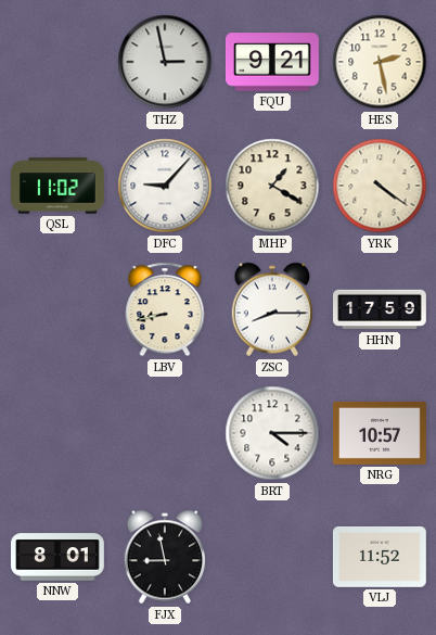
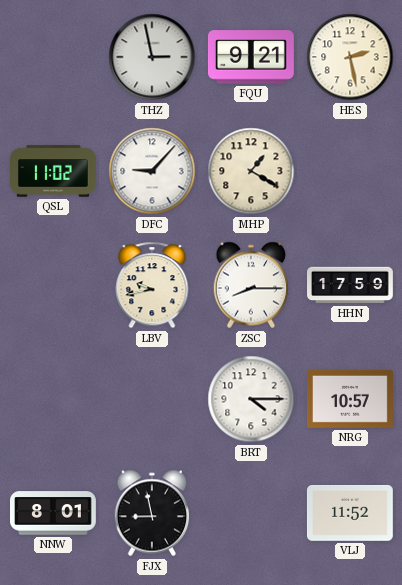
YRK: 4:21 -> none
LBV: 8:43 -> 9:43
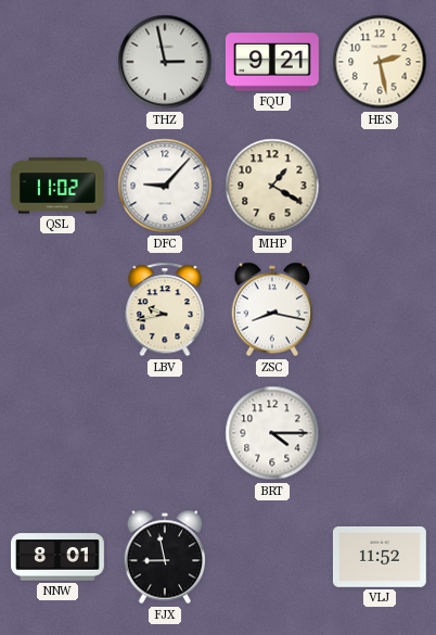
ZSC: 8:15 -> 8:17
HHN: 17:59 -> none
NRG: 10:57 -> none
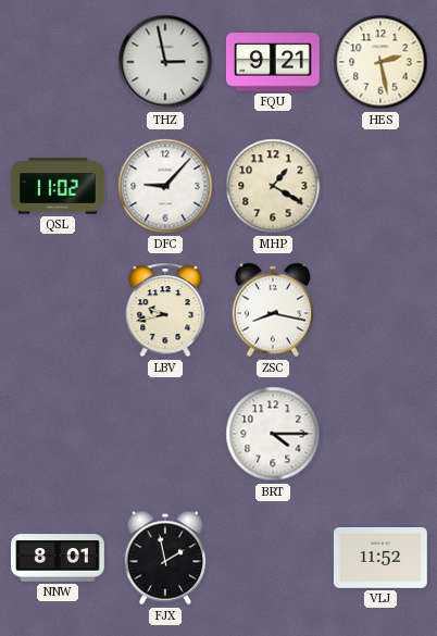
FJX: 8:58 -> 1:58
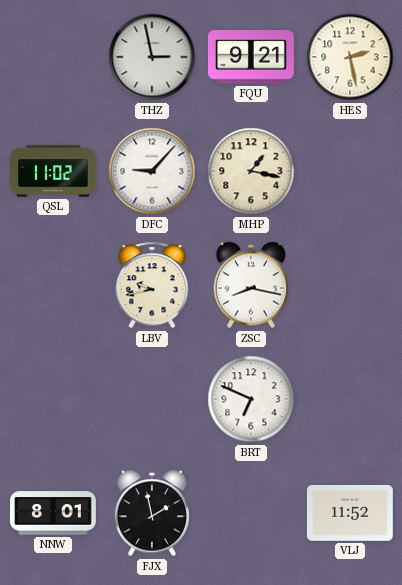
MHP: 1:20 -> 1:17
BRT: 4:15 -> 6:49
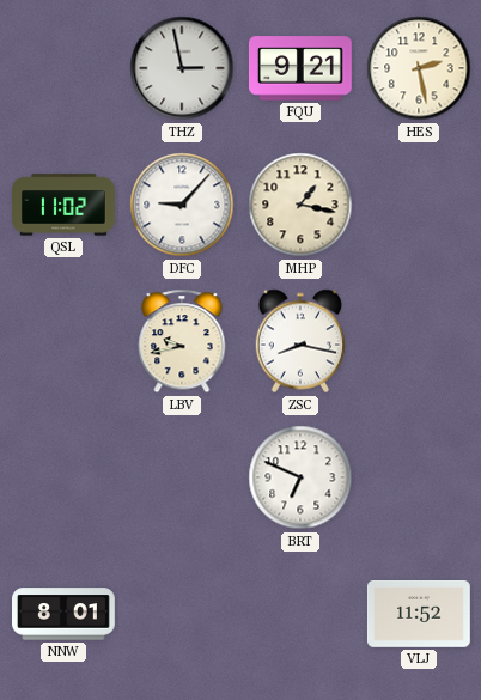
FJX: 1:58 -> none
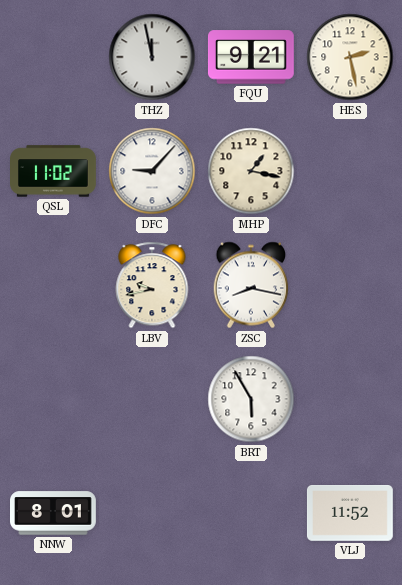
THZ: 2:58 -> 11:58
BRT: 6:49 -> 5:55
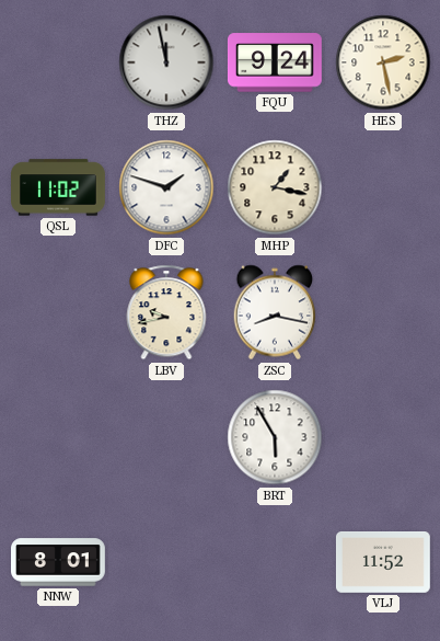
FQU: 9:21 -> 9:24
DFC: 9:07 -> 1:48
